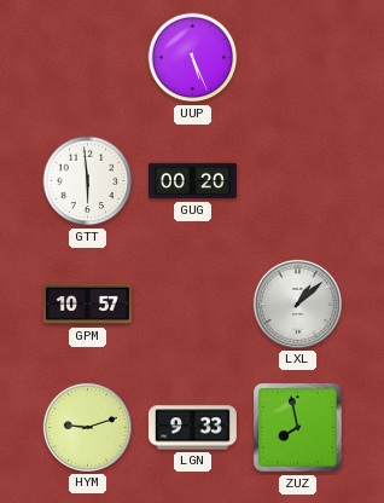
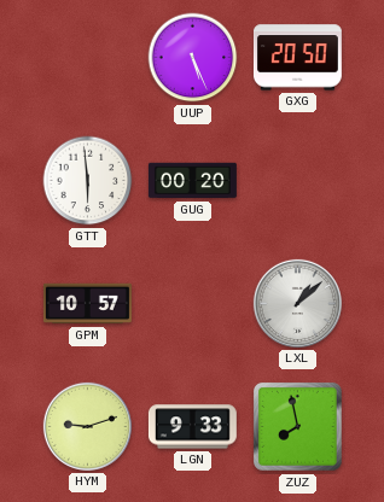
GXG: none -> 20:50
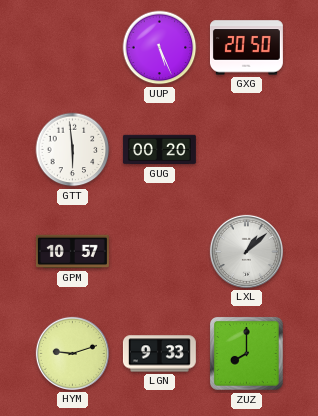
ZUZ: 7:58 -> 8:00
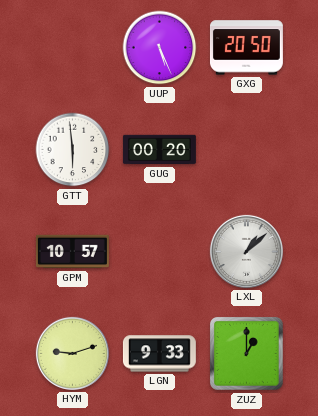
ZUZ: 8:00 -> 1:00
